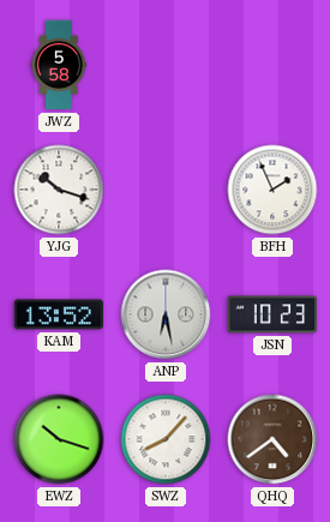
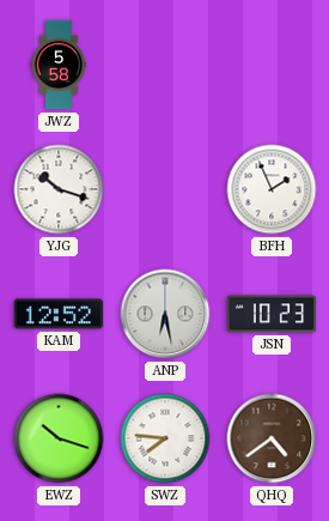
KAM: 13:52 -> 12:52
SWZ: 8:07 -> 7:46
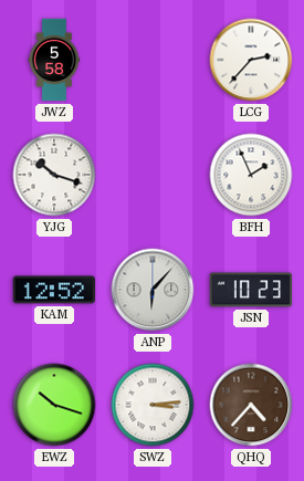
LCG: none -> 2:37
ANP: 6:28 -> 6:07
SWZ: 7:46 -> 3:14
QHQ: 4:39 -> 4:37
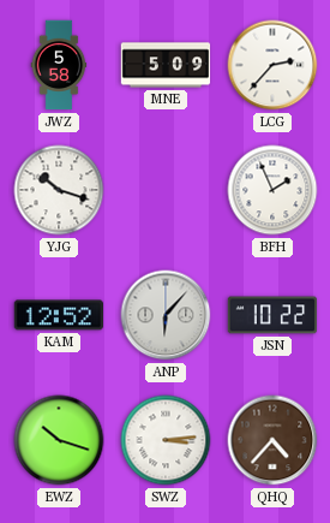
MNE: none -> 5:09
JSN: 10:23 -> 10:22
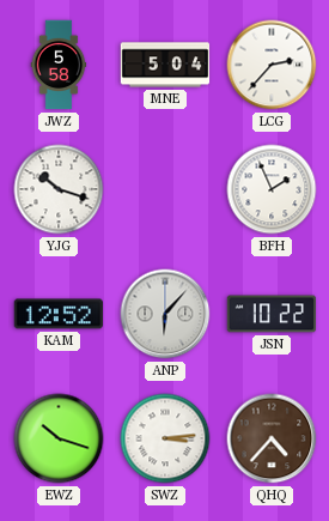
MNE: 5:09 -> 5:04
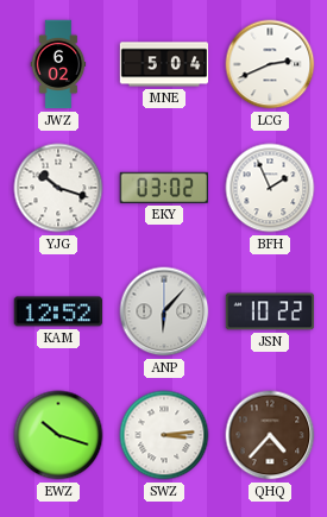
JWZ: 5:58 -> 6:02
LCG: 2:37 -> 2:41
EKY: none -> 03:02
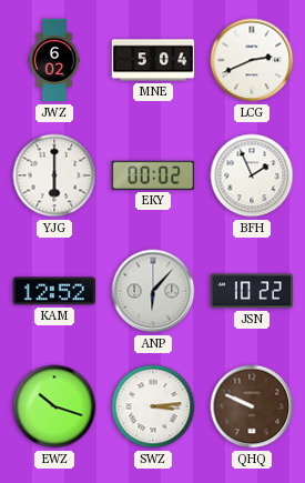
YJG: 10:18 -> 6:00
EKY: 03:02 -> 00:02
QHQ: 4:37 -> 9:49
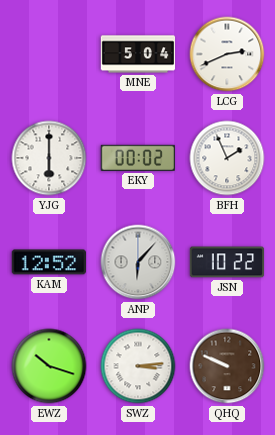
JWZ: 6:02 -> none
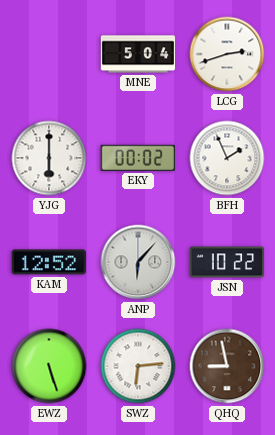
LCG: 2:41 -> 2:42
EWZ: 10:18 -> 5:27
SWZ: 3:14 -> 6:14
QHQ: 9:49 -> 8:58
